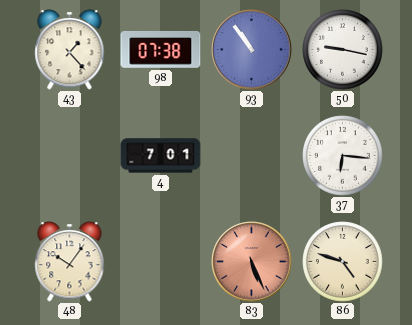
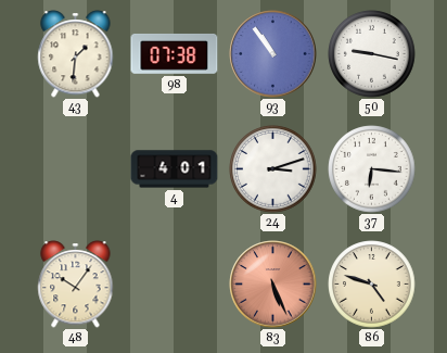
43: 1:23 -> 1:31
4: 7:01 -> 4:01
24: none -> 3:12
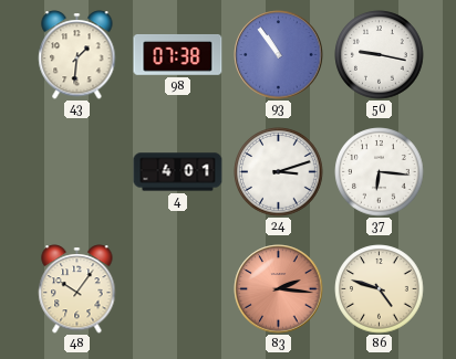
83: 5:26 -> 2:16
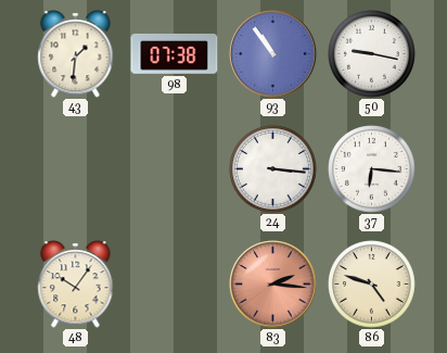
4: 4:01 -> none
24: 3:12 -> 3:16
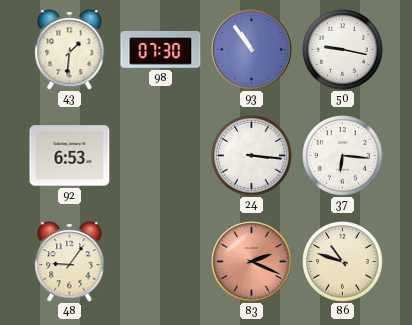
98: 07:38 -> 07:30
92: none -> 6:53
48: 10:06 -> 9:06
83: 2:16 -> 2:19
86: 4:48 -> 10:48
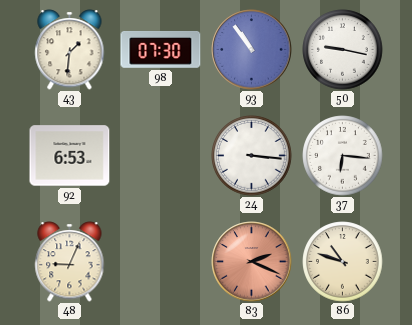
48: 9:06 -> 9:04
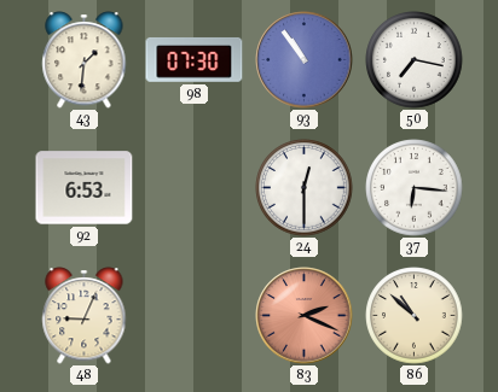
50: 9:17 -> 7:17
24: 3:16 -> 12:30
86: 10:48 -> 10:52
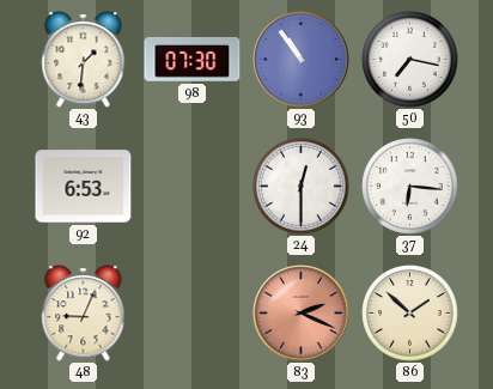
86: 10:52 -> 1:52
